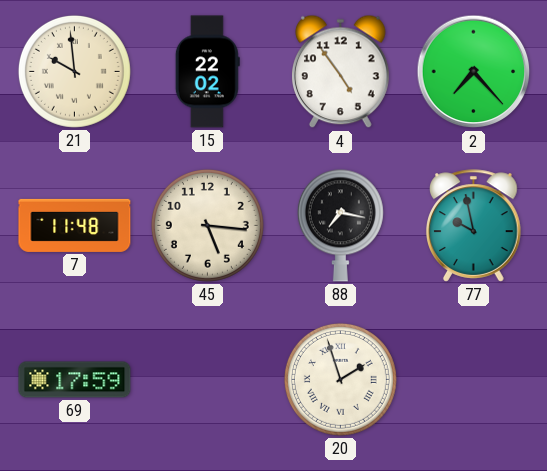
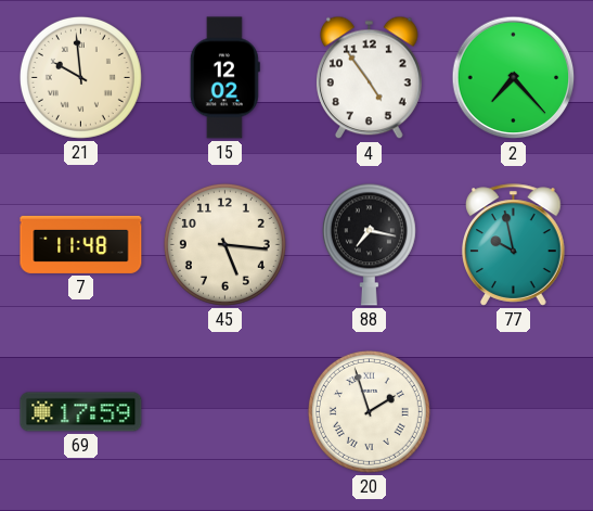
15: 22:02 -> 12:02
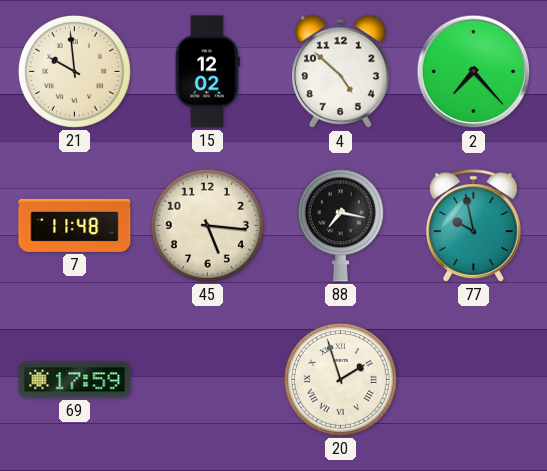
4: 4:54 -> 4:52
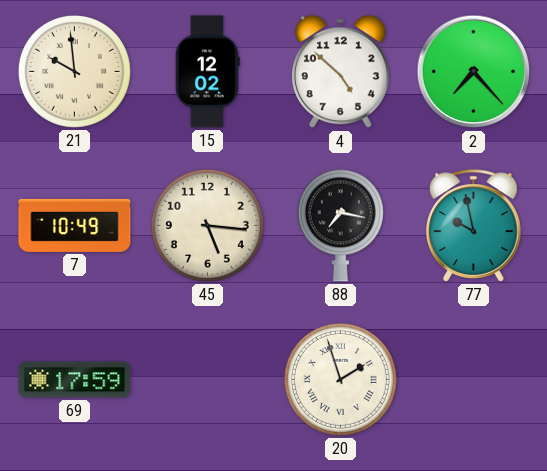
7: 11:48 -> 10:49
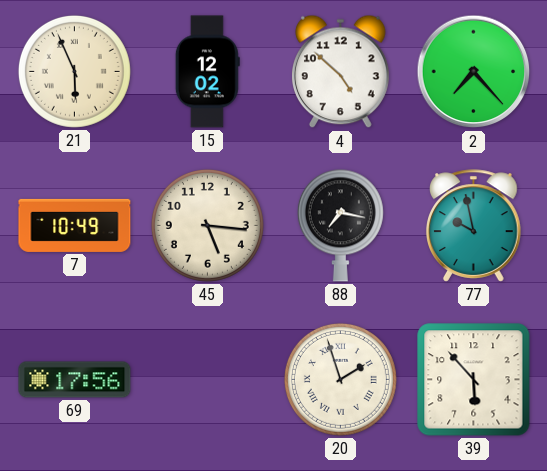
21: 9:59 -> 5:56
69: 17:59 -> 17:56
39: none -> 5:53
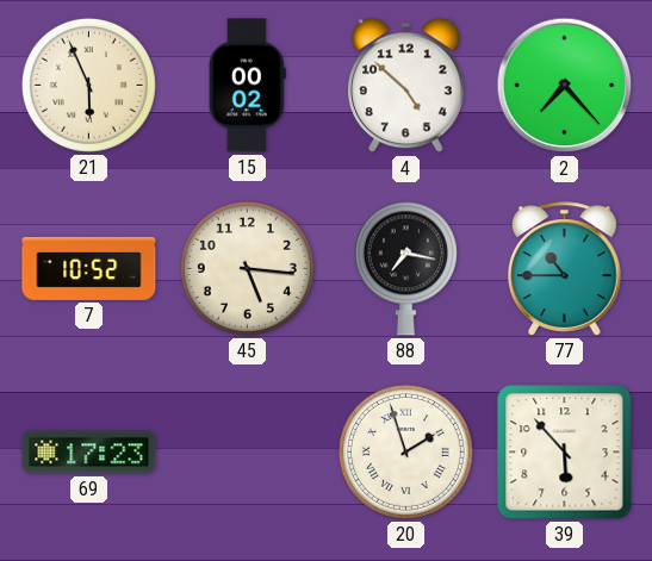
15: 12:02 -> 00:02
7: 10:49 -> 10:52
77: 9:58 -> 10:45
69: 17:56 -> 17:23
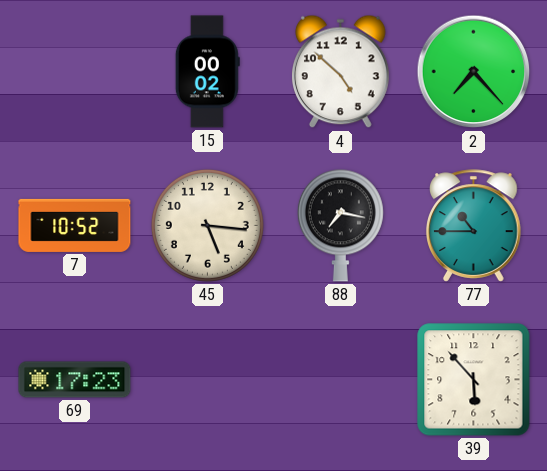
21: 5:56 -> none
20: 1:57 -> none
